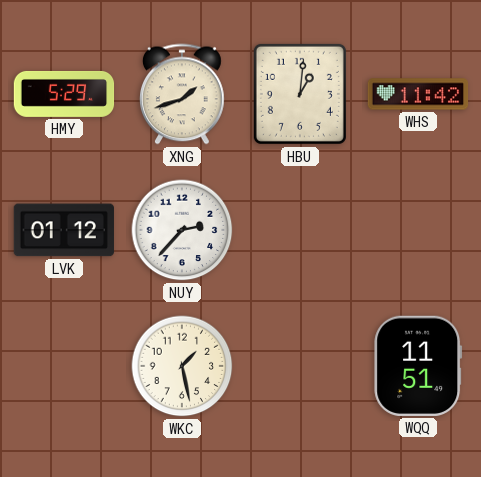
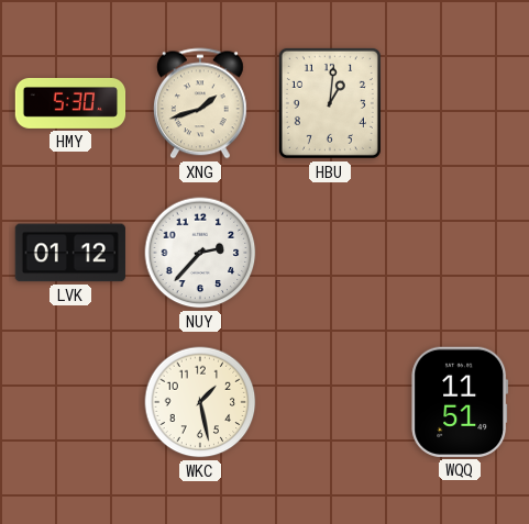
HMY: 5:29 -> 5:30
WHS: 11:42 -> none
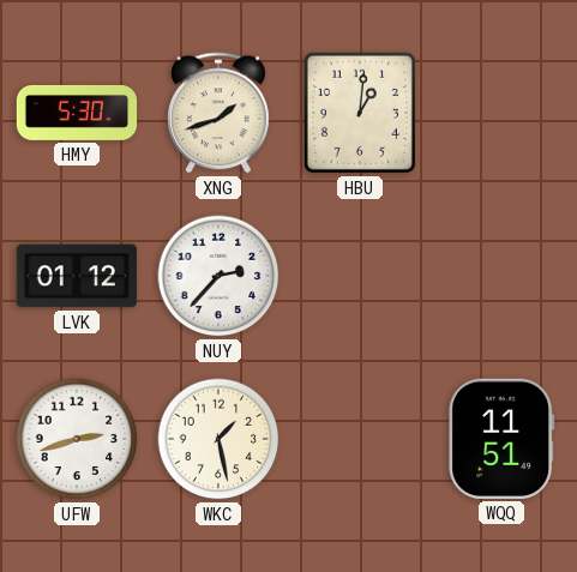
UFW: none -> 2:42
